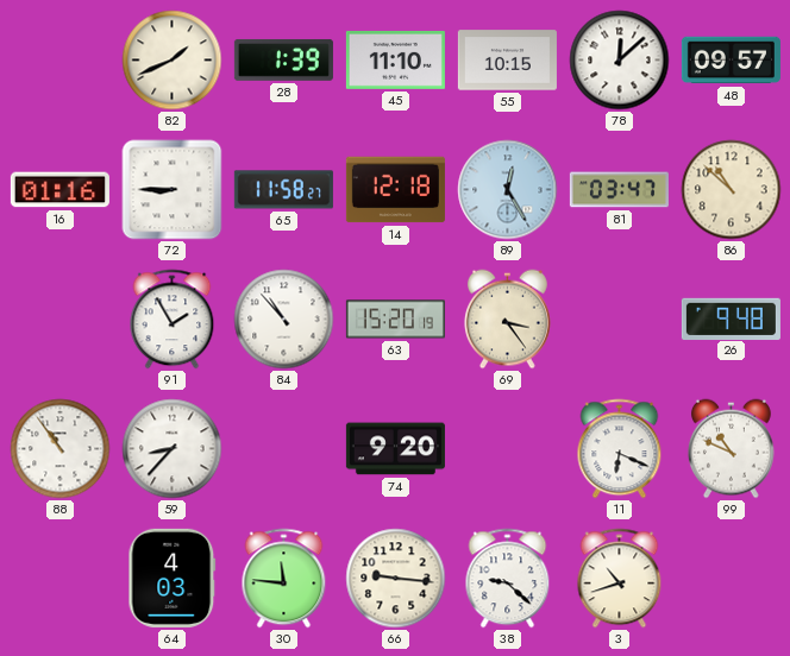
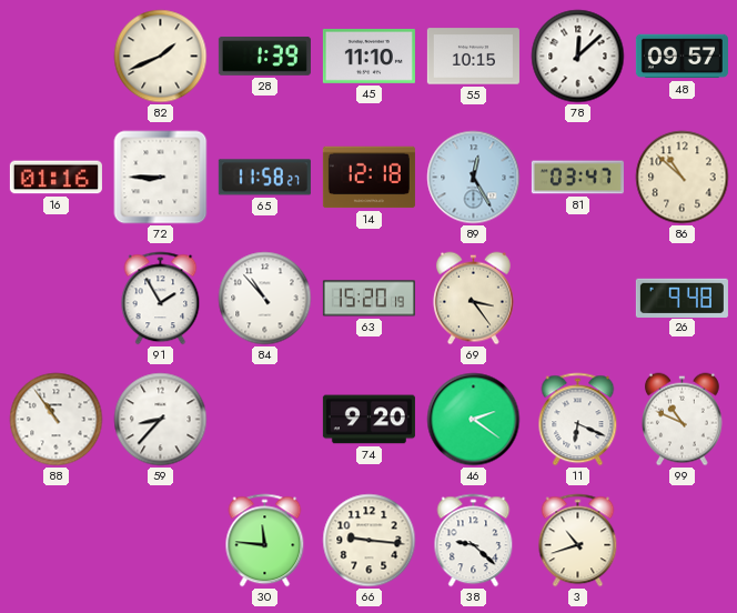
46: none -> 2:21
64: 4:03 -> none
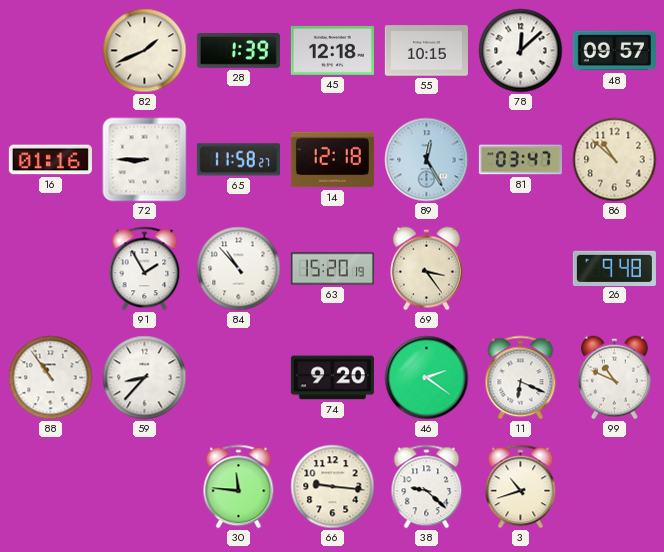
45: 11:10 -> 12:18
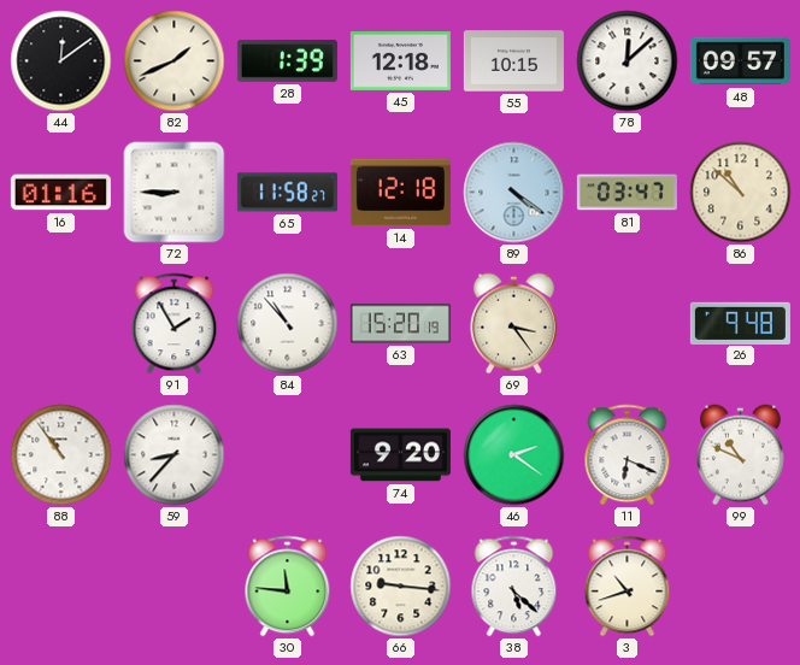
44: none -> 12:09
89: 12:25 -> 4:21
38: 9:22 -> 5:22
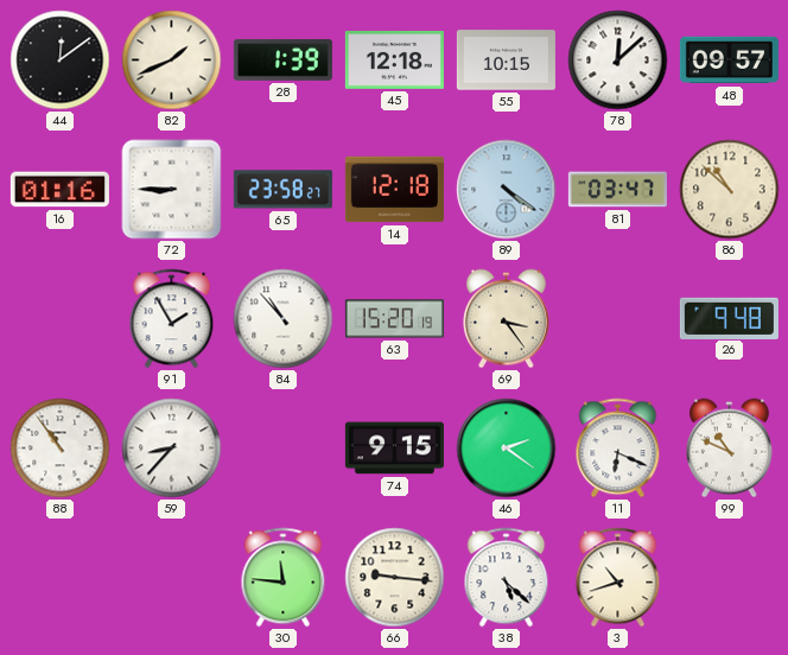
65: 11:58 -> 23:58
74: 9:20 -> 9:15
